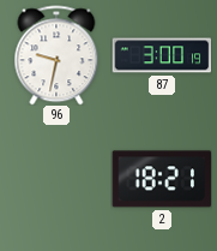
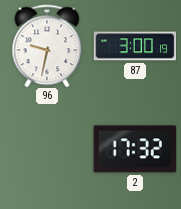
2: 18:21 -> 17:32
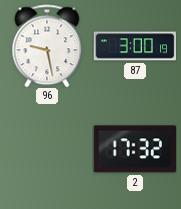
96: 9:32 -> 9:28
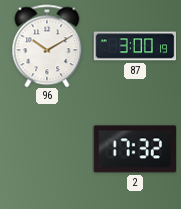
96: 9:28 -> 10:10
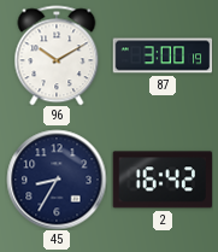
45: none -> 8:35
2: 17:32 -> 16:42
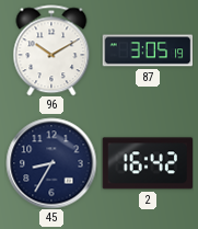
87: 3:00 -> 3:05
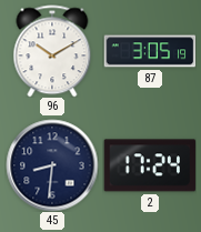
45: 8:35 -> 8:31
2: 16:42 -> 17:24
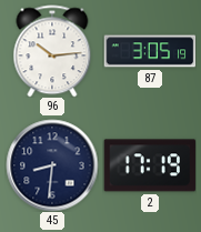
96: 10:10 -> 10:14
2: 17:24 -> 17:19
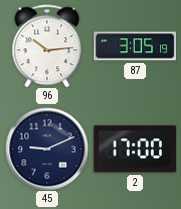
45: 8:31 -> 9:11
2: 17:19 -> 17:00
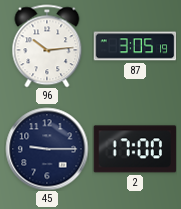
45: 9:11 -> 9:15
